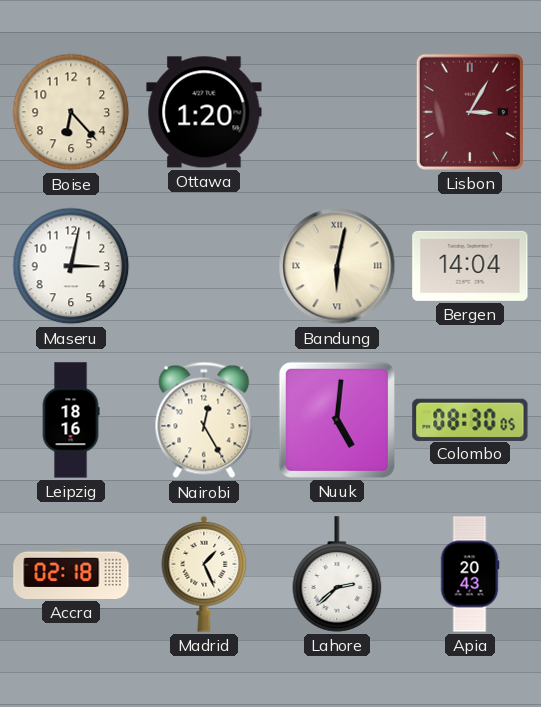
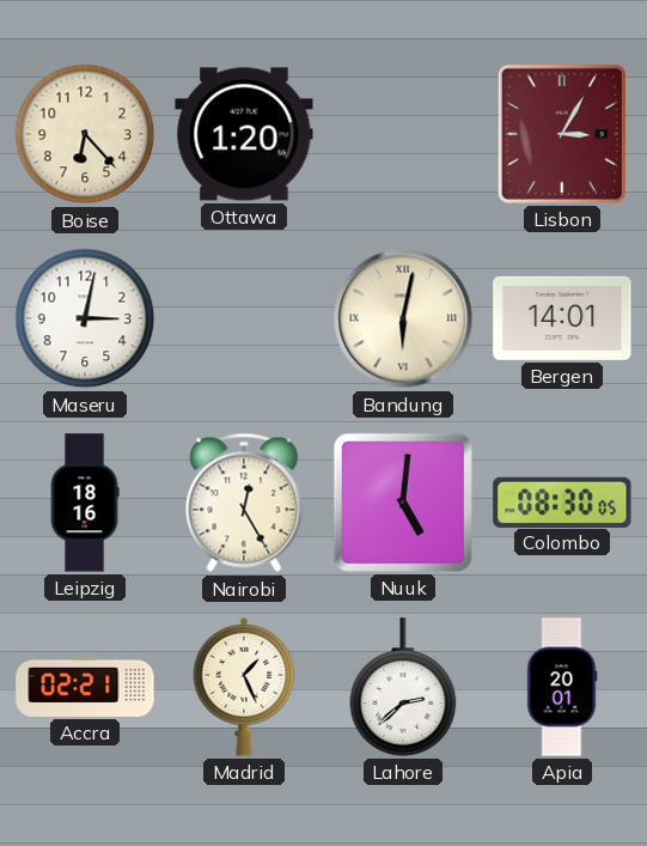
Bergen: 14:04 -> 14:01
Accra: 02:18 -> 02:21
Apia: 20:43 -> 20:01
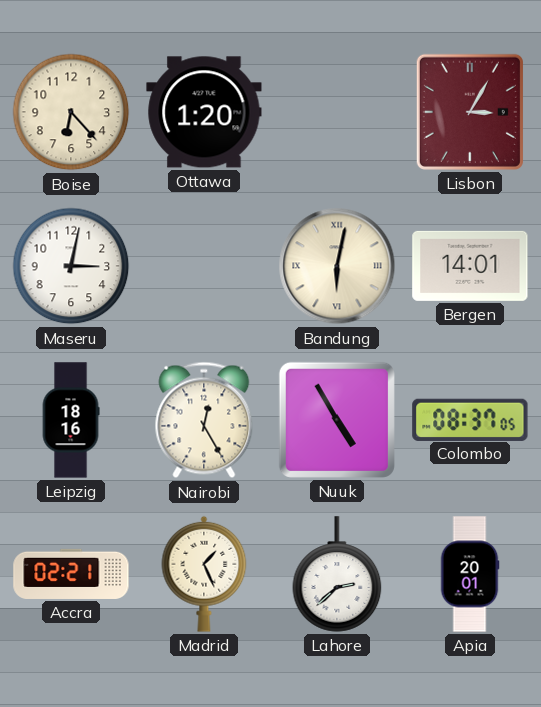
Nuuk: 5:01 -> 4:55
Colombo: 08:30 -> 08:37
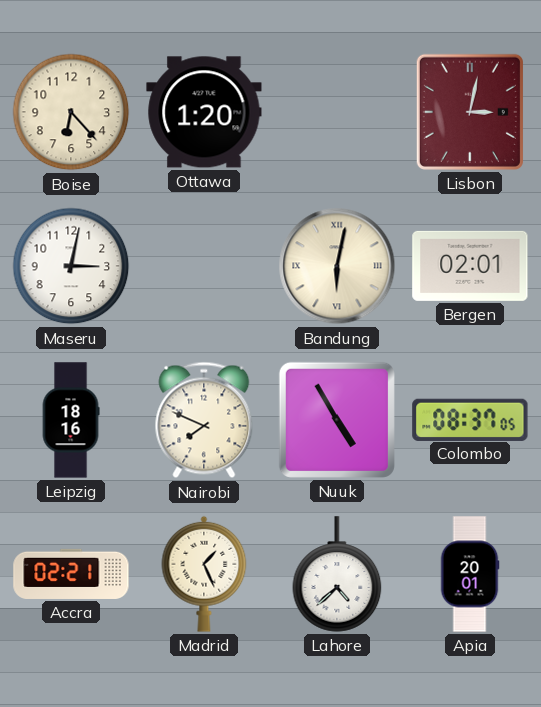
Lisbon: 3:05 -> 3:02
Bergen: 14:01 -> 02:01
Nairobi: 12:25 -> 7:49
Lahore: 2:38 -> 4:38
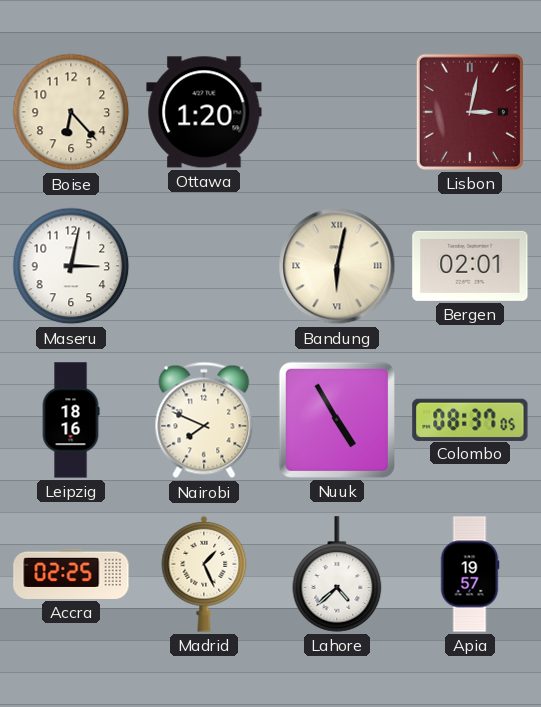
Accra: 02:21 -> 02:25
Apia: 20:01 -> 19:57
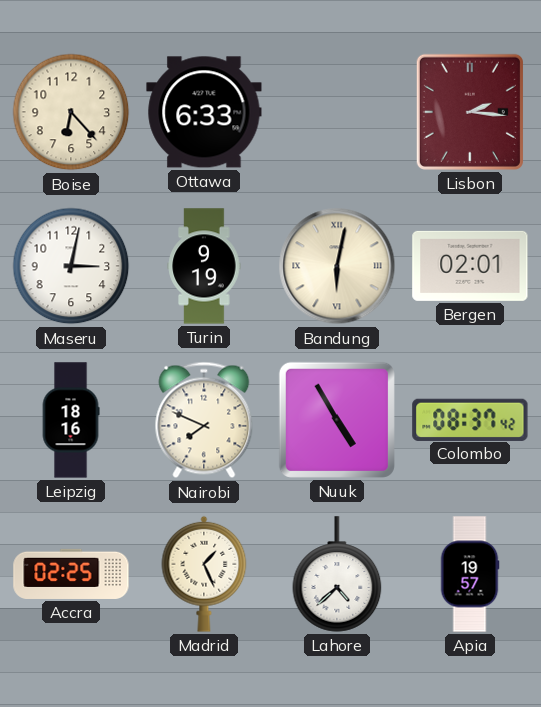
Ottawa: 1:20 -> 6:33
Lisbon: 3:02 -> 2:16
Turin: none -> 9:19
Colombo: 08:37:05 -> 08:37:42
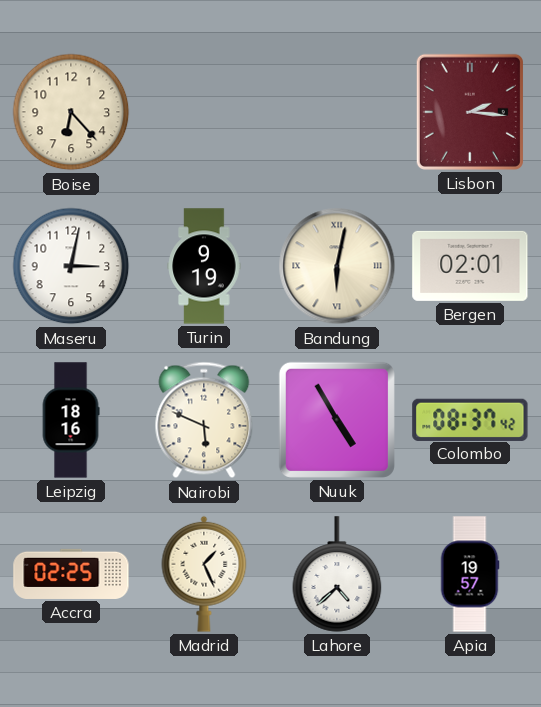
Ottawa: 6:33 -> none
Nairobi: 7:49 -> 5:49
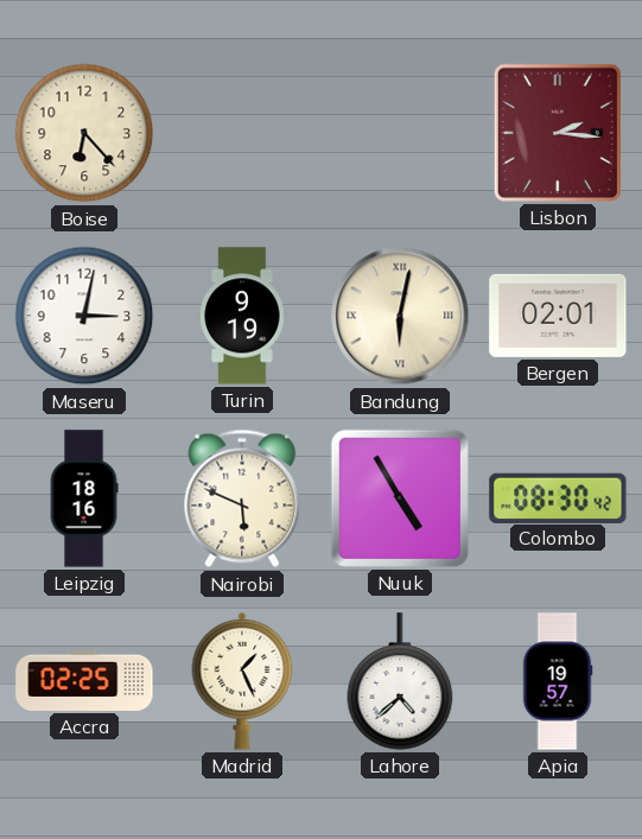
Colombo: 08:37 -> 08:30
